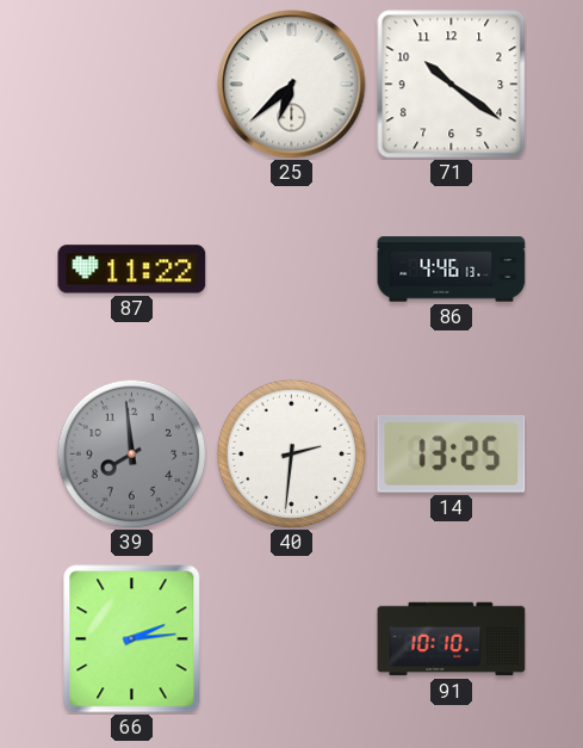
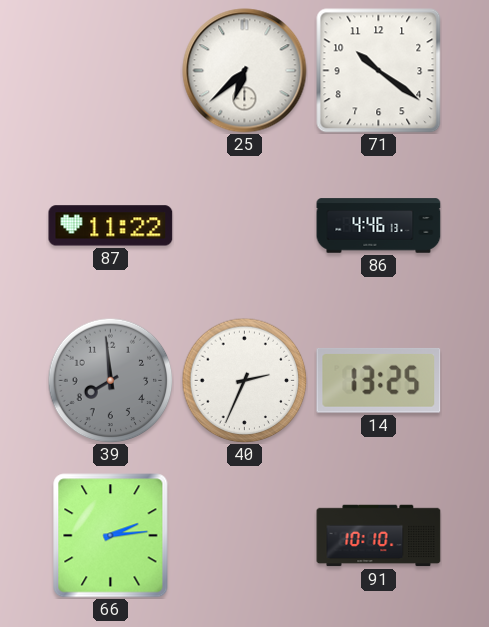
40: 2:31 -> 2:34
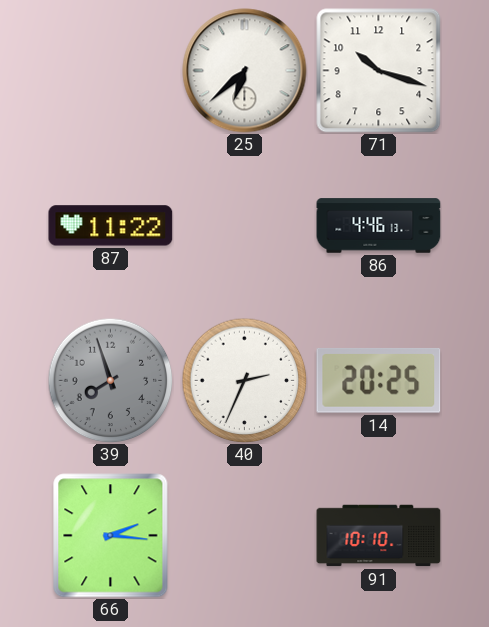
71: 10:21 -> 10:18
39: 7:59 -> 7:57
14: 13:25 -> 20:25
66: 2:14 -> 2:16
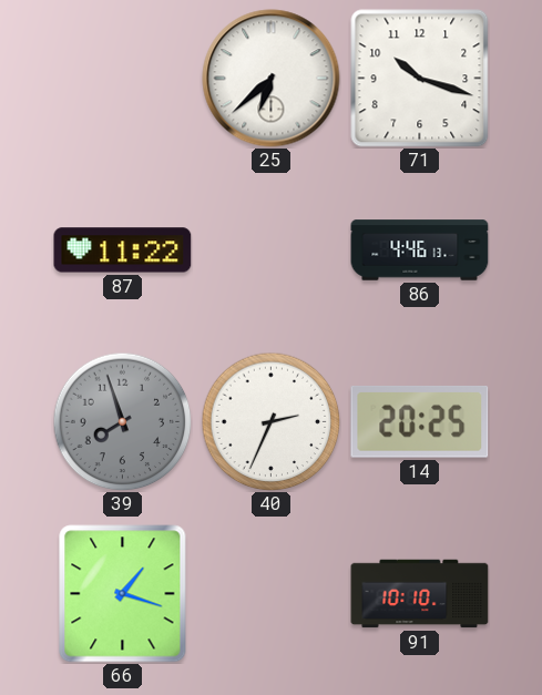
66: 2:16 -> 1:18
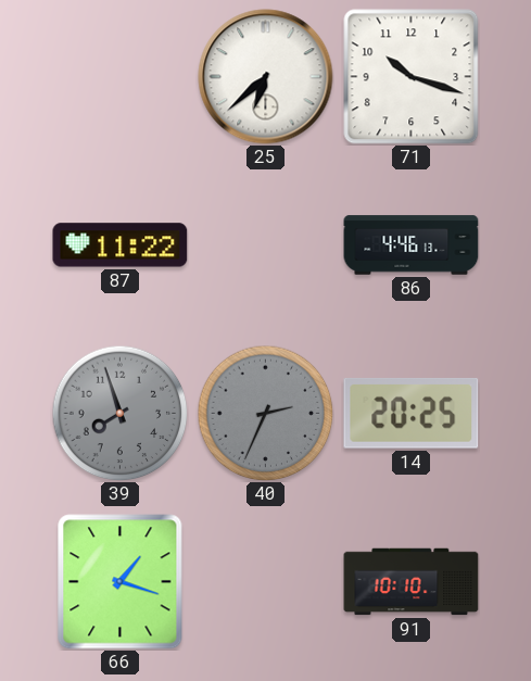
40 dial: white -> grey
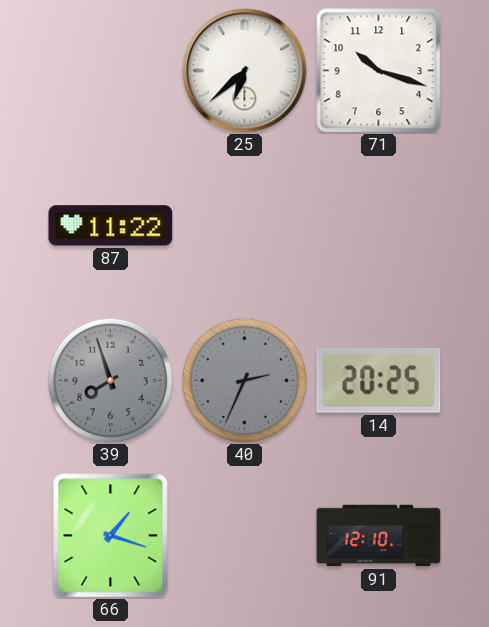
86: 4:46 -> none
91: 10:10 -> 12:10
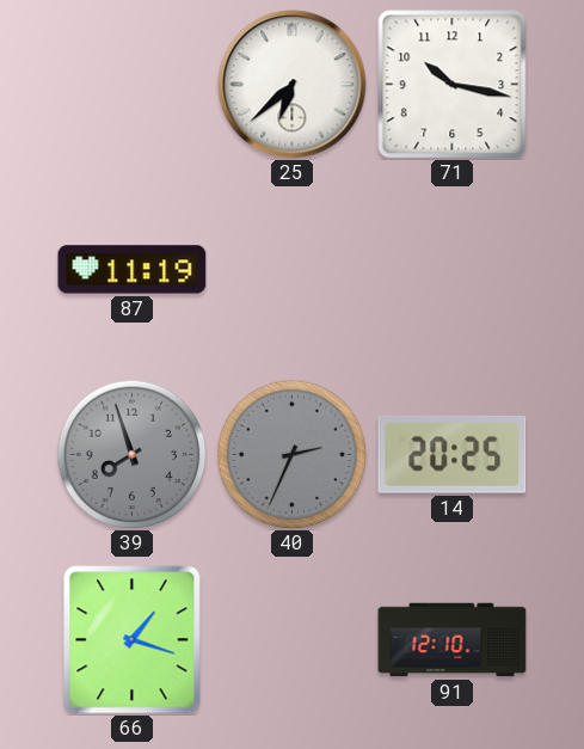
71: 10:18 -> 10:17
87: 11:22 -> 11:19
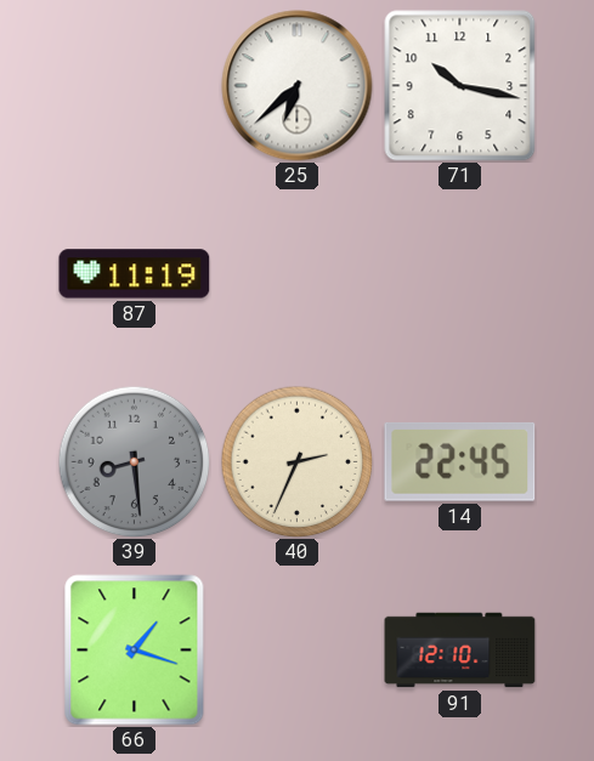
39: 7:57 -> 8:29
40 dial: grey -> cream
14: 20:25 -> 22:45
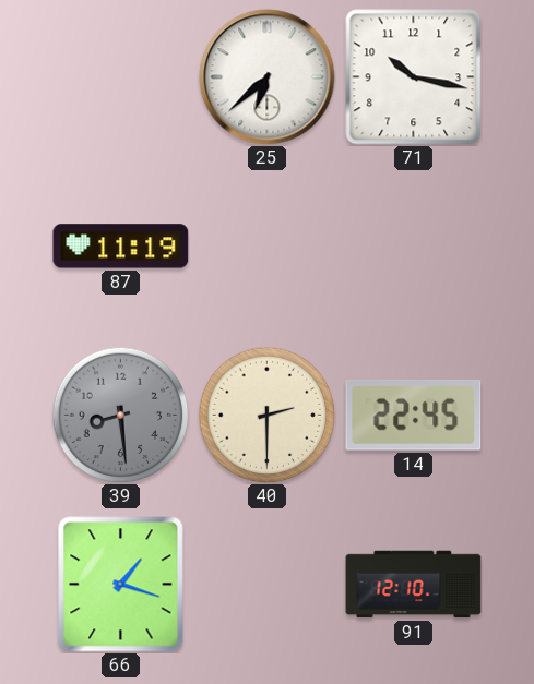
40: 2:34 -> 2:30
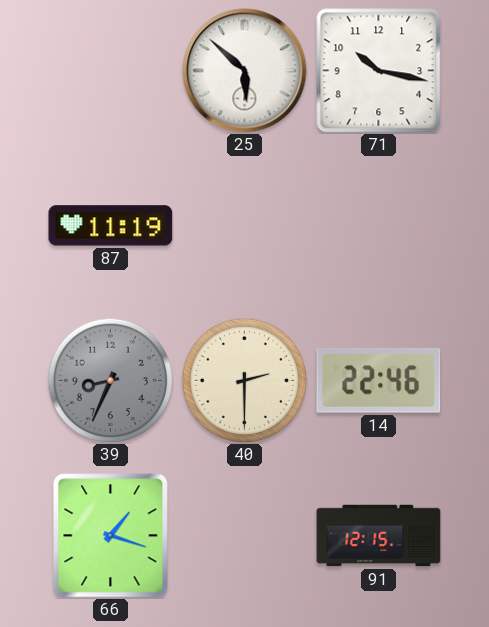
25: 6:38 -> 5:52
39: 8:29 -> 8:34
14: 22:45 -> 22:46
91: 12:10 -> 12:15
